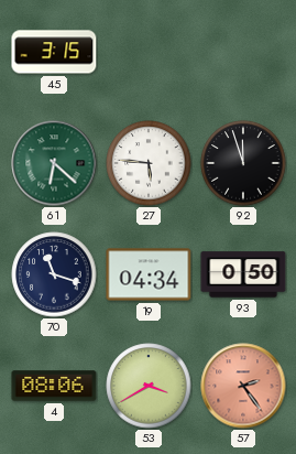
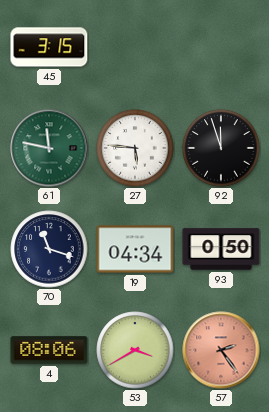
61: 6:22 -> 11:47
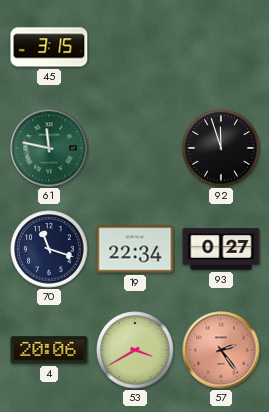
27: 5:46 -> none
19: 04:34 -> 22:34
93: 0:50 -> 0:27
4: 08:06 -> 20:06
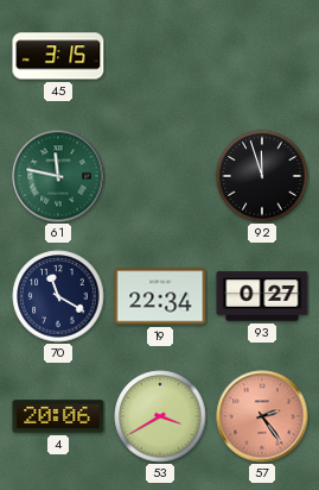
70: 11:18 -> 11:20
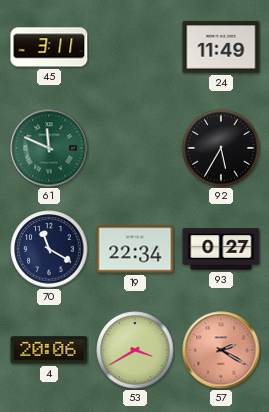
45: 3:15 -> 3:11
24: none -> 11:49
61: 11:47 -> 11:49
92: 11:57 -> 5:35
57: 2:24 -> 2:20
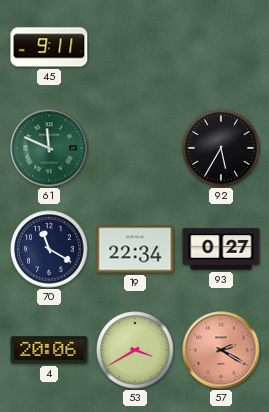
45: 3:11 -> 9:11
24: 11:49 -> none
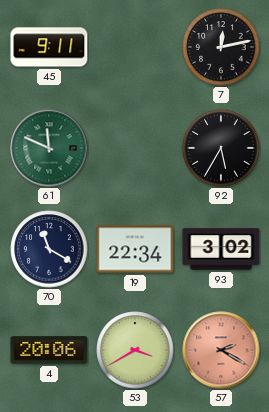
7: none -> 12:13
93: 0:27 -> 3:02
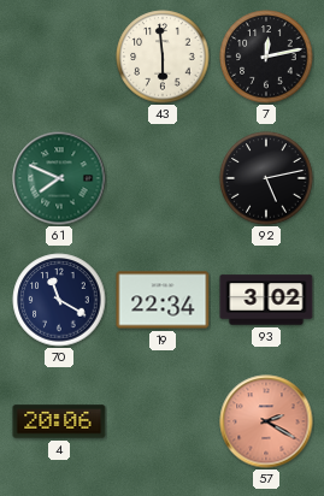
45: 9:11 -> none
43: none -> 5:59
61: 11:49 -> 7:49
92: 5:35 -> 5:13
53: 3:40 -> none
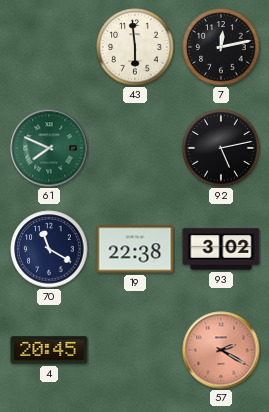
19: 22:34 -> 22:38
4: 20:06 -> 20:45
